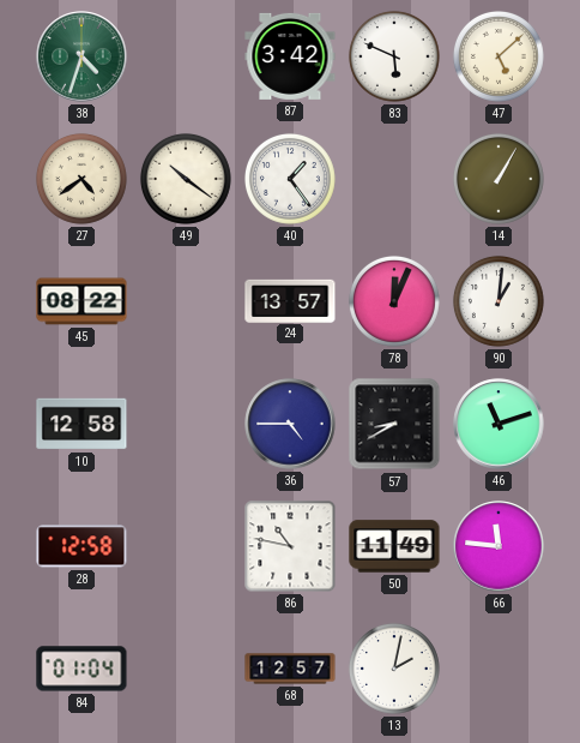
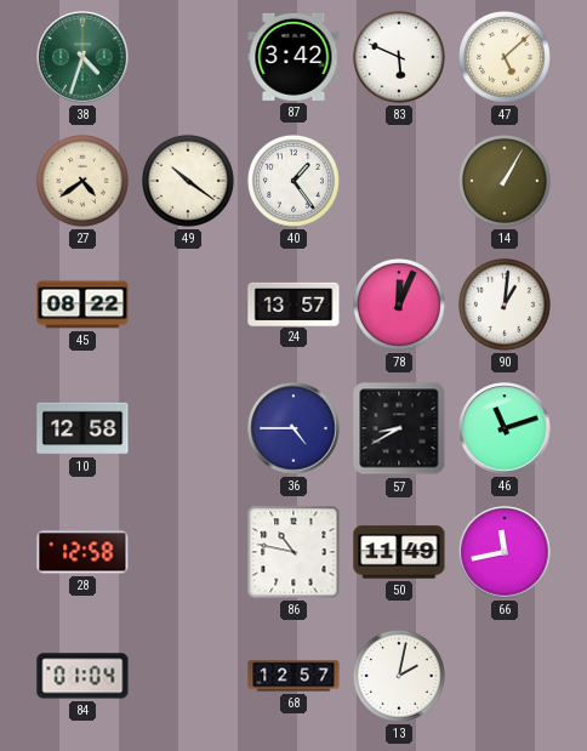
66: 11:46 -> 11:43
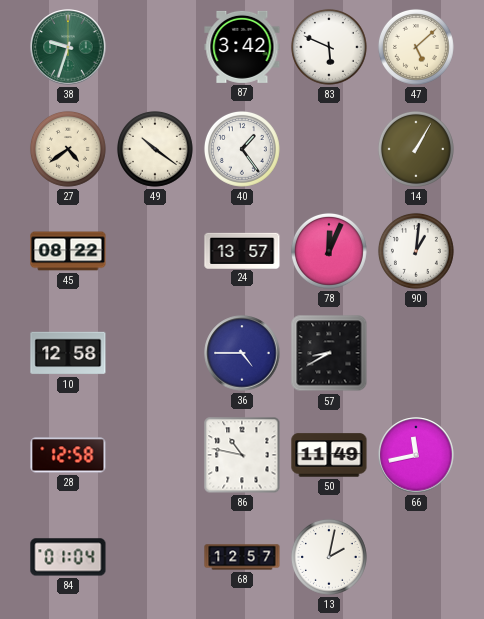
38: 4:33 -> 9:33
46: 11:12 -> none
